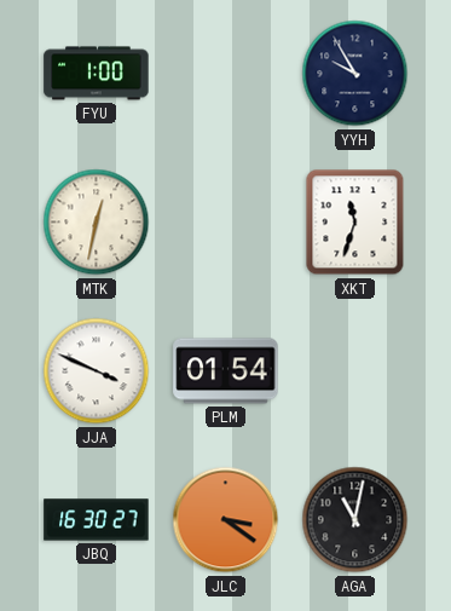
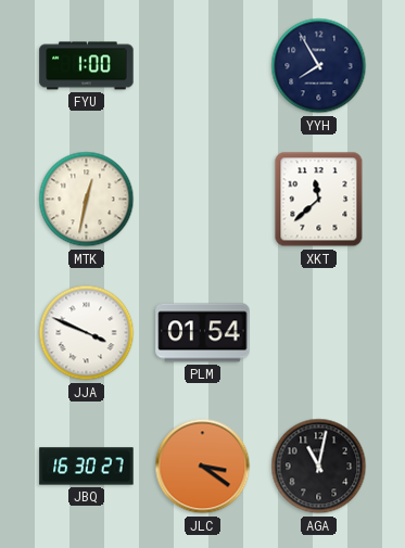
YYH: 9:55 -> 7:55
XKT: 11:33 -> 11:38
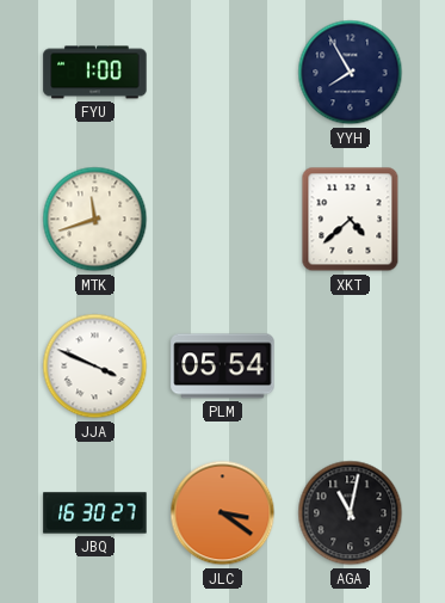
MTK: 12:32 -> 11:42
XKT: 11:38 -> 4:38
PLM: 01:54 -> 05:54
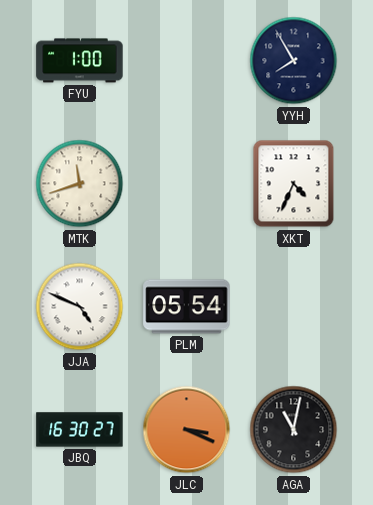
XKT: 4:38 -> 4:34
JJA: 3:49 -> 4:49
JLC: 3:21 -> 3:19
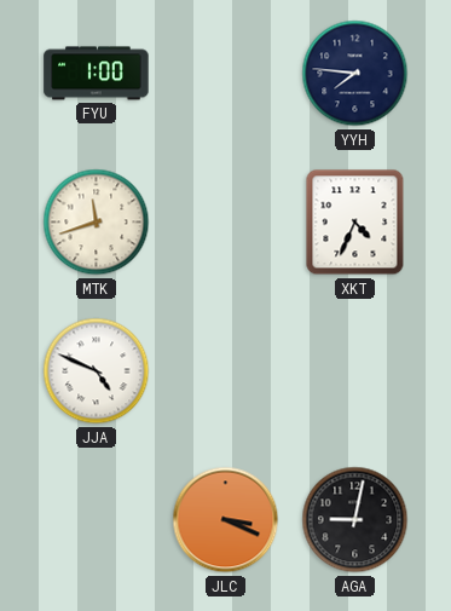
YYH: 7:55 -> 7:46
PLM: 05:54 -> none
JBQ: 16:30 -> none
AGA: 11:02 -> 9:02
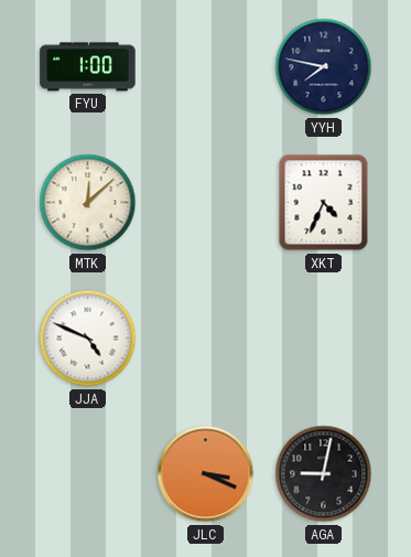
YYH: 7:46 -> 7:47
MTK: 11:42 -> 12:08
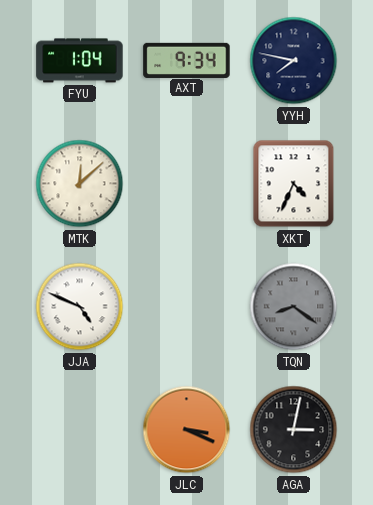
FYU: 1:00 -> 1:04
AXT: none -> 9:34
TQN: none -> 8:21
AGA: 9:02 -> 3:02
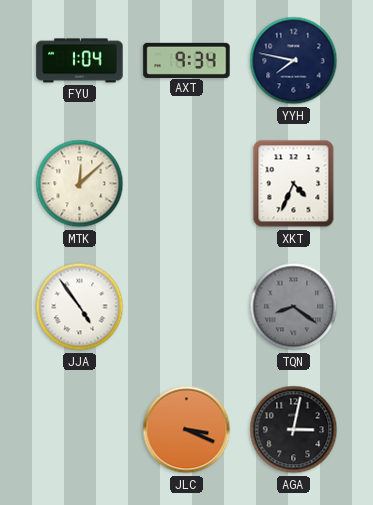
JJA: 4:49 -> 4:54
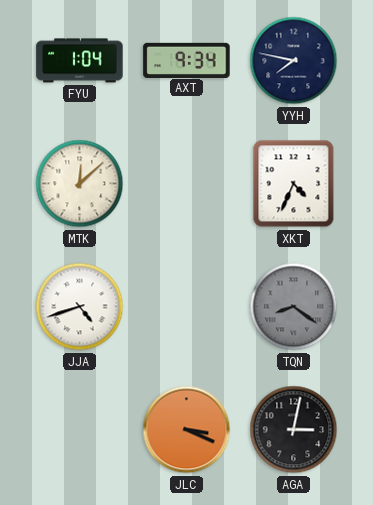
JJA: 4:54 -> 4:42
